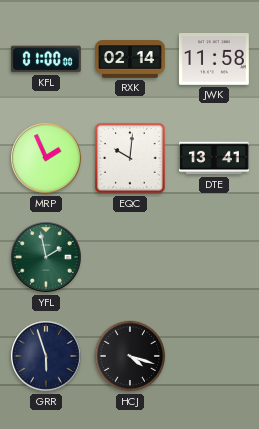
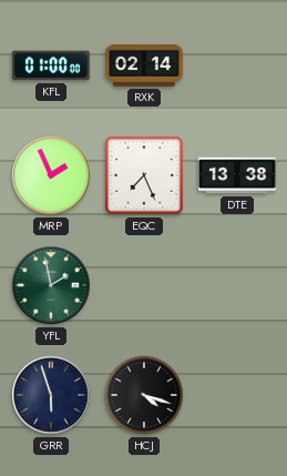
JWK: 11:58 -> none
EQC: 10:01 -> 7:26
DTE: 13:41 -> 13:38
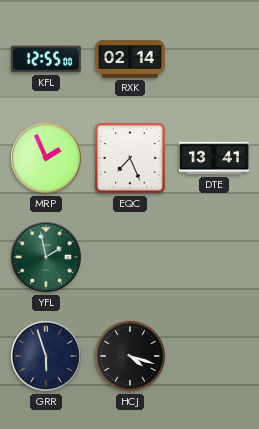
KFL: 01:00 -> 12:55
DTE: 13:38 -> 13:41
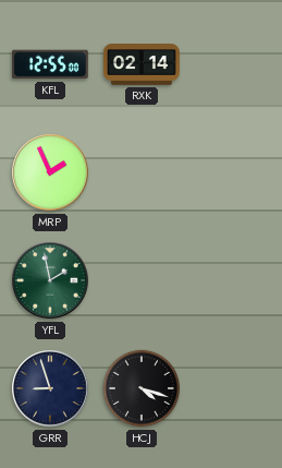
EQC: 7:26 -> none
DTE: 13:41 -> none
GRR: 5:57 -> 8:57
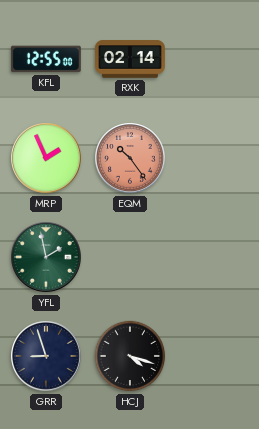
EQM: none -> 10:24
